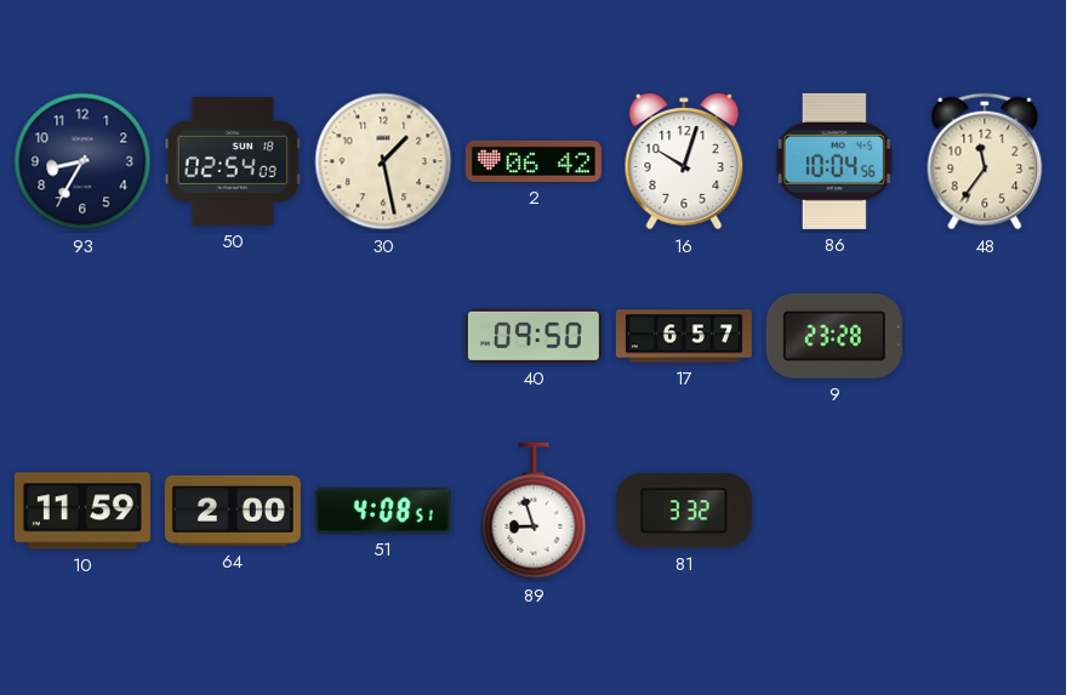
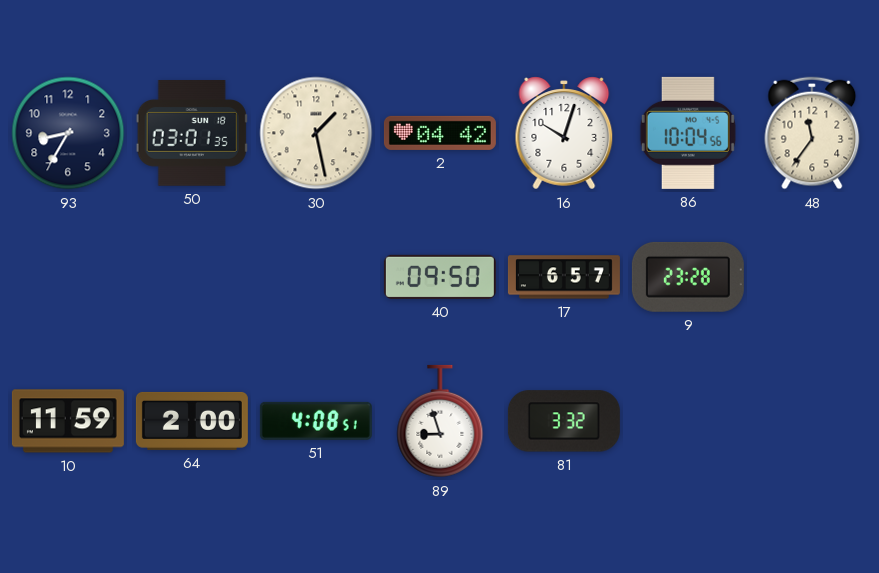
50: 02:54 -> 03:01
2: 06:42 -> 04:42
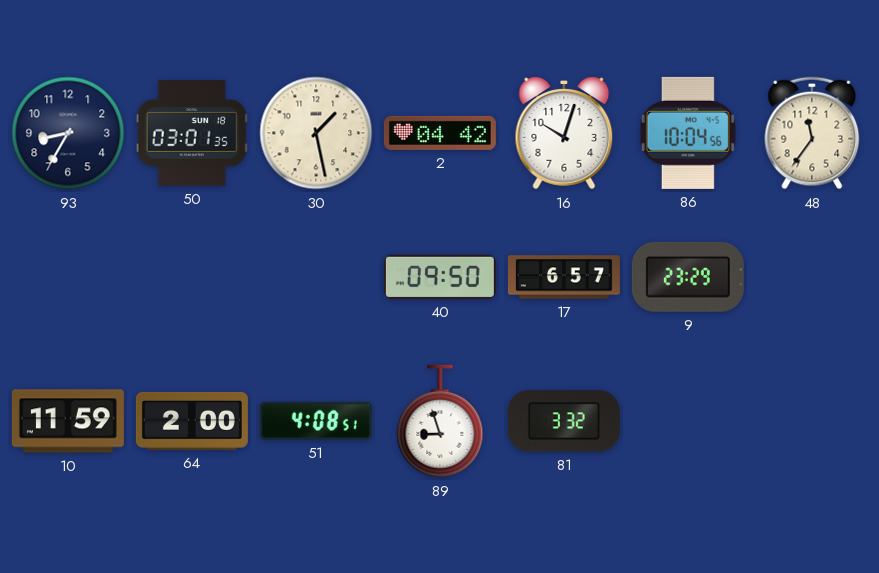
9: 23:28 -> 23:29
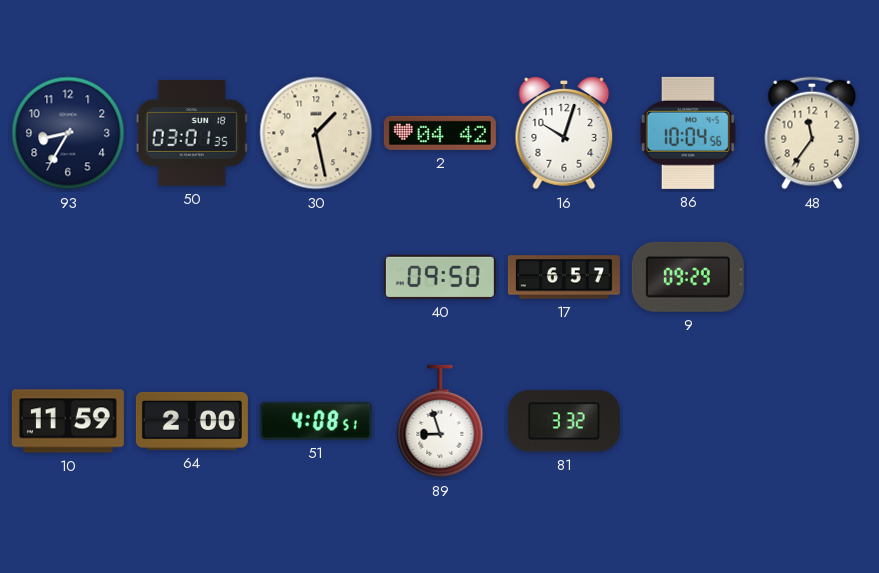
9: 23:29 -> 09:29
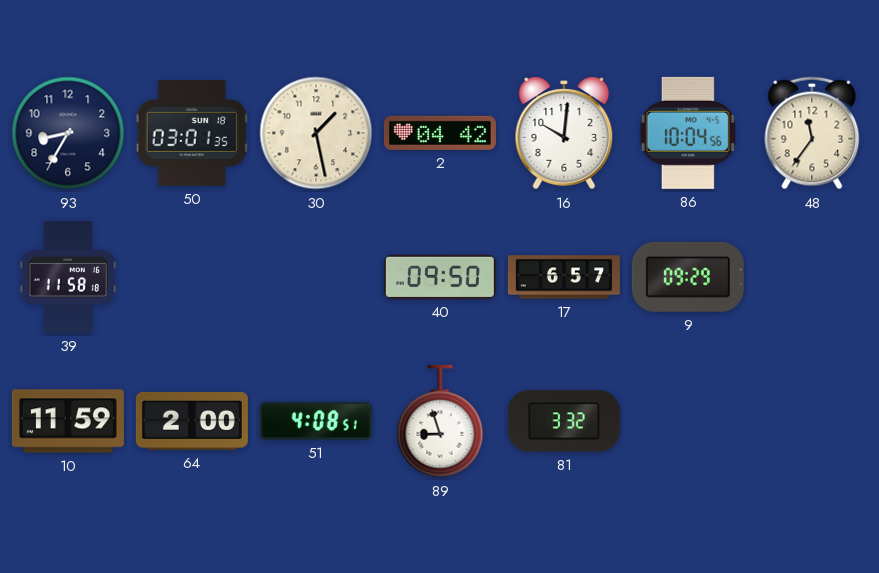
16: 10:03 -> 10:01
39: none -> 11:58
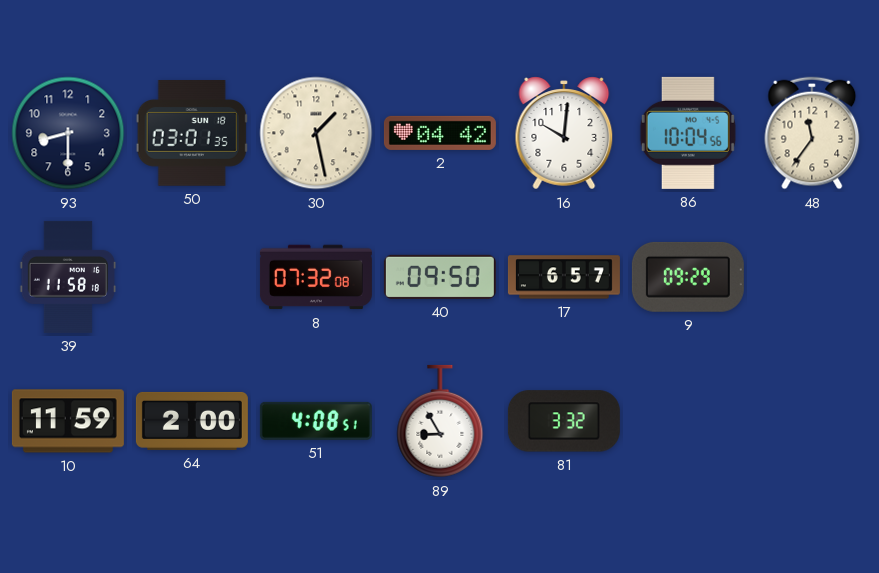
93: 8:35 -> 8:30
8: none -> 07:32
89: 8:57 -> 8:55
